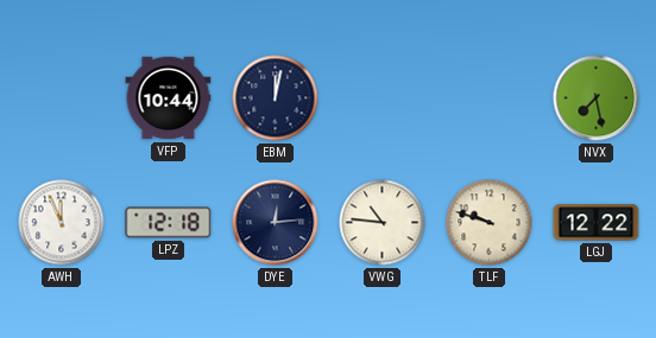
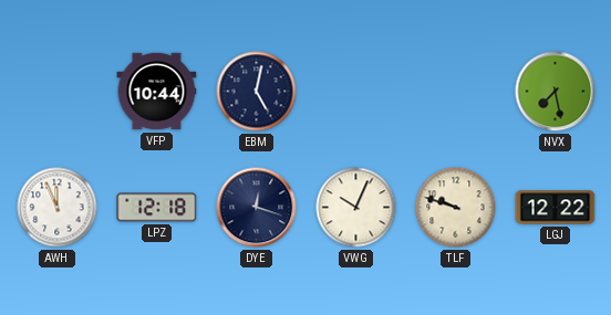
EBM: 12:02 -> 5:02
DYE: 12:14 -> 12:18
VWG: 10:46 -> 10:04
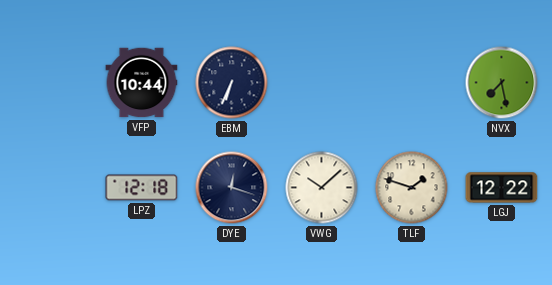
EBM: 5:02 -> 6:34
AWH: 11:56 -> none
VWG: 10:04 -> 10:08
TLF: 9:48 -> 1:48
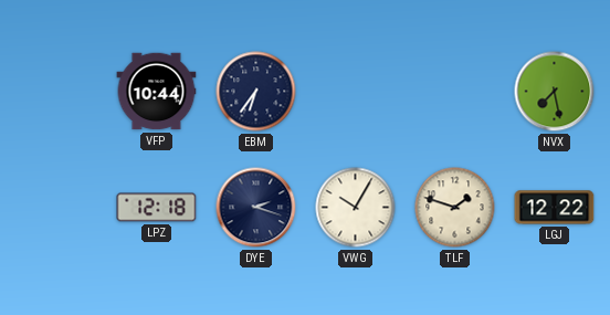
EBM: 6:34 -> 6:36
DYE: 12:18 -> 2:18
VWG: 10:08 -> 10:05
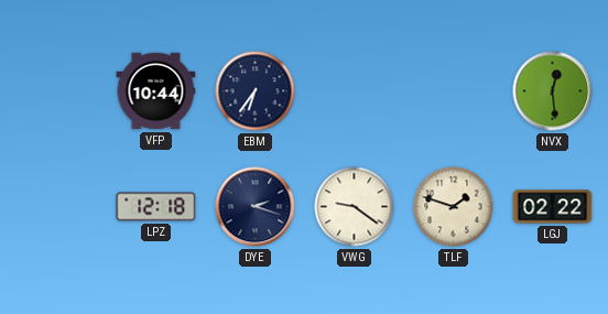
NVX: 7:28 -> 12:29
VWG: 10:05 -> 9:21
LGJ: 12:22 -> 02:22
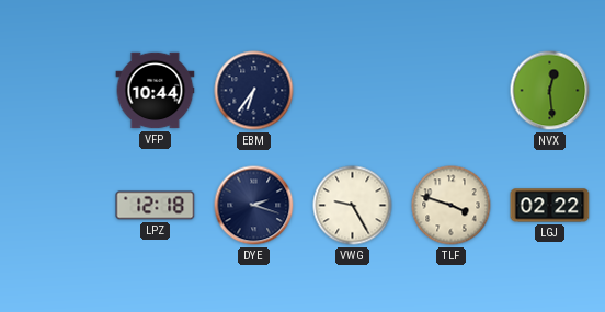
VWG: 9:21 -> 9:25
TLF: 1:48 -> 3:48
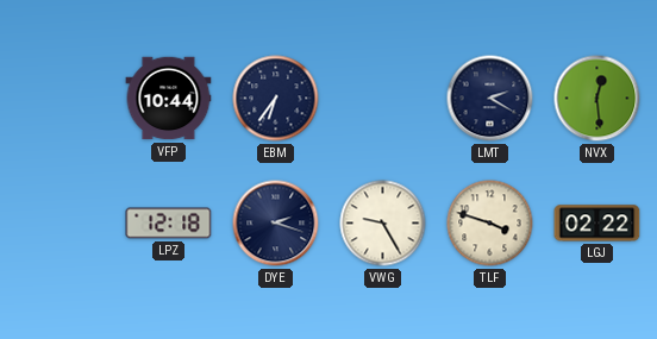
LMT: none -> 2:20
